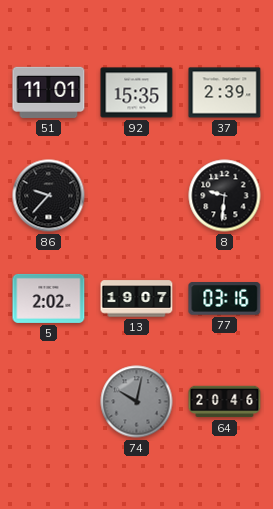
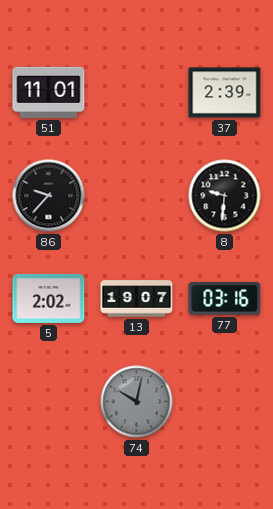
92: 15:35 -> none
64: 20:46 -> none
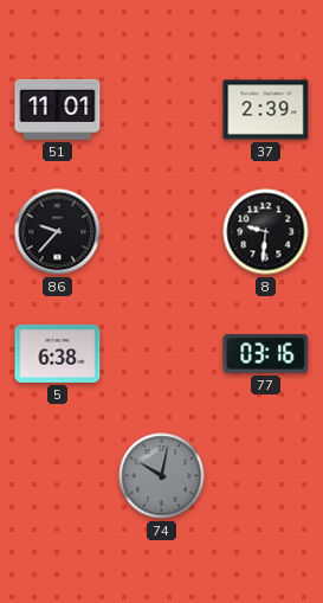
5: 2:02 -> 6:38
13: 19:07 -> none
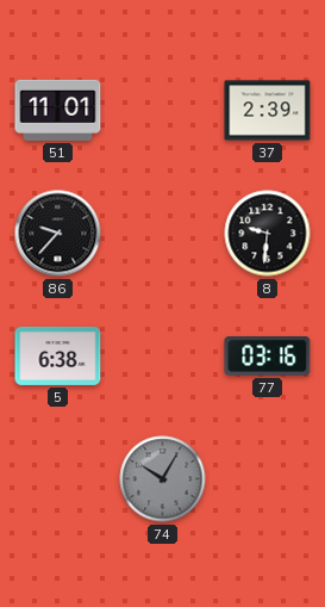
74: 10:02 -> 10:05
